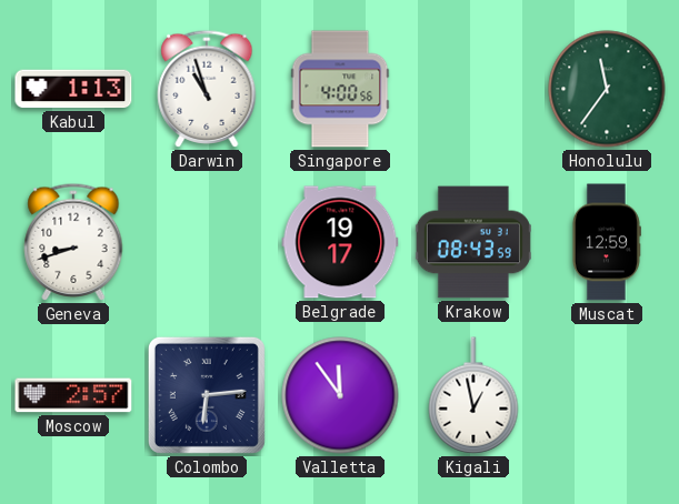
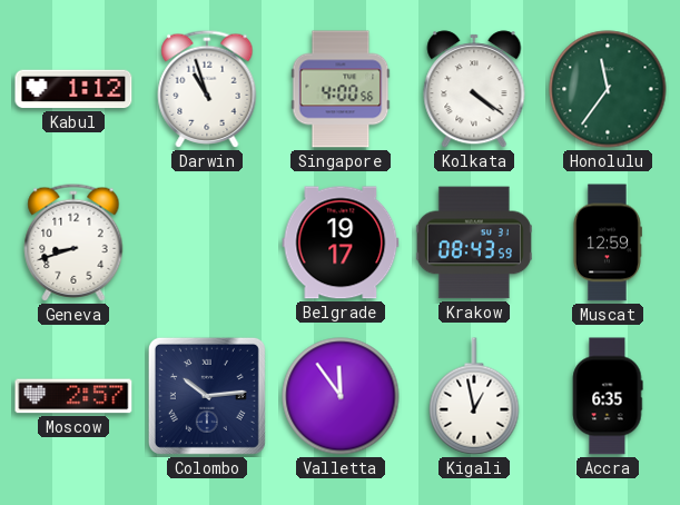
Kabul: 1:13 -> 1:12
Kolkata: none -> 4:21
Colombo: 6:14 -> 10:14
Accra: none -> 6:35
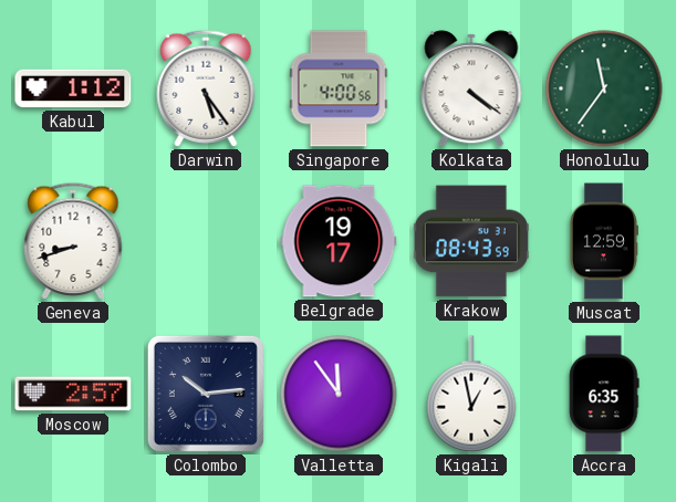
Darwin: 10:57 -> 5:24
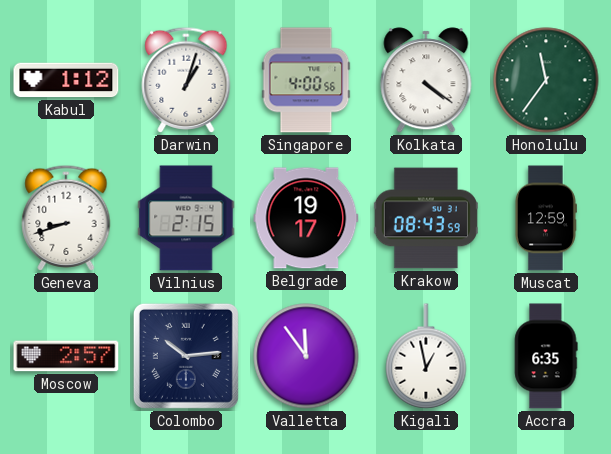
Darwin: 5:24 -> 1:03
Vilnius: none -> 2:15
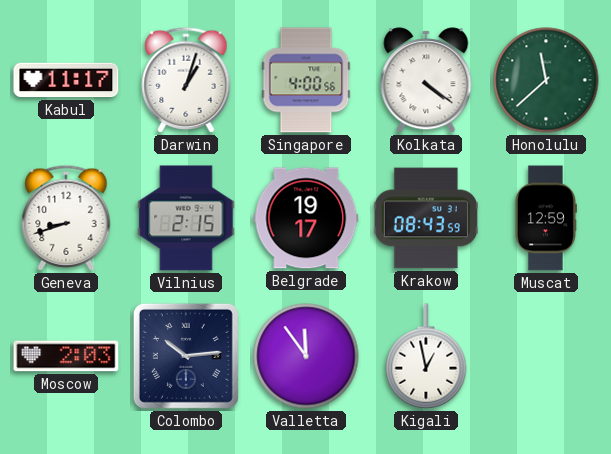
Kabul: 1:12 -> 11:17
Honolulu: 11:36 -> 11:38
Moscow: 2:57 -> 2:03
Accra: 6:35 -> none
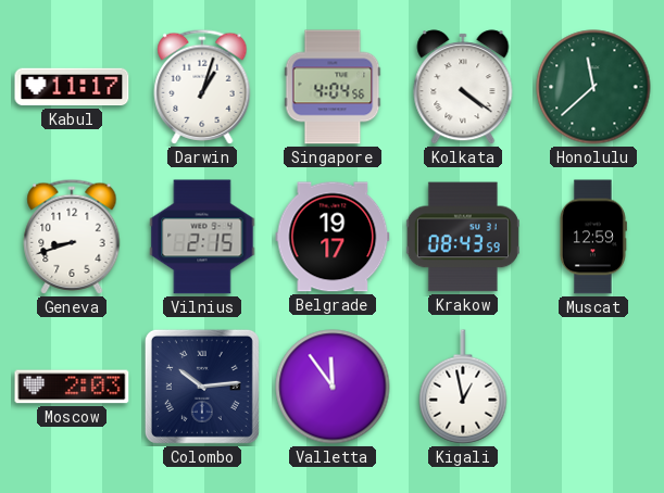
Singapore: 4:00 -> 4:04
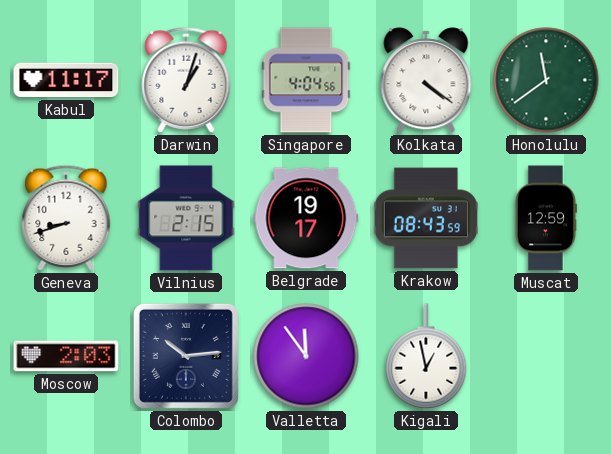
Honolulu: 11:38 -> 11:39
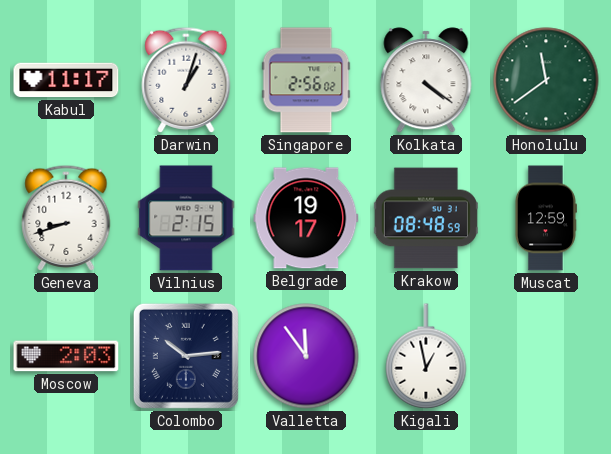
Singapore: 4:04 -> 2:56
Krakow: 08:43 -> 08:48
